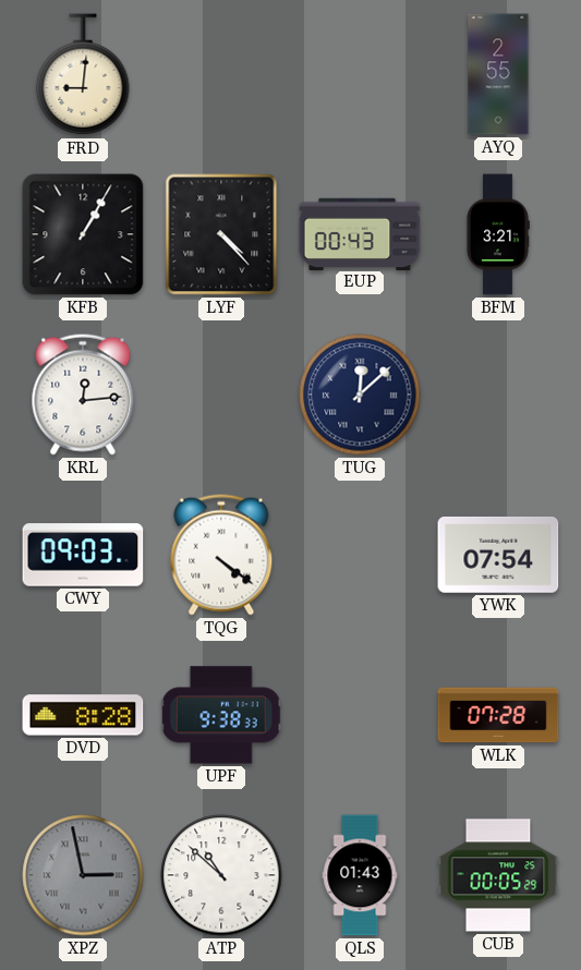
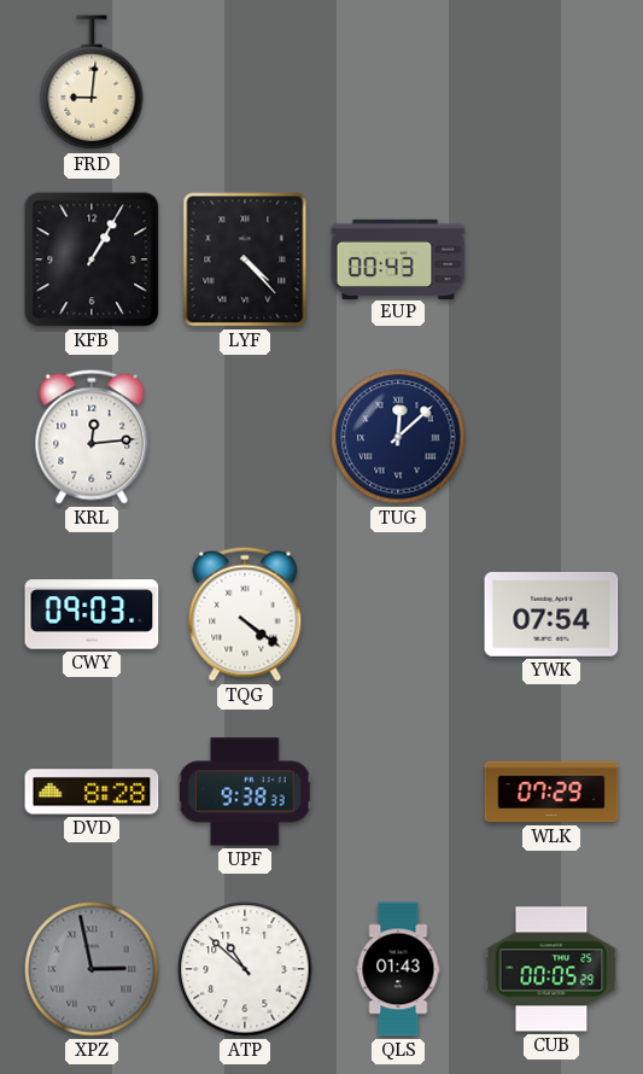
AYQ: 2:55 -> none
BFM: 3:21 -> none
WLK: 07:28 -> 07:29
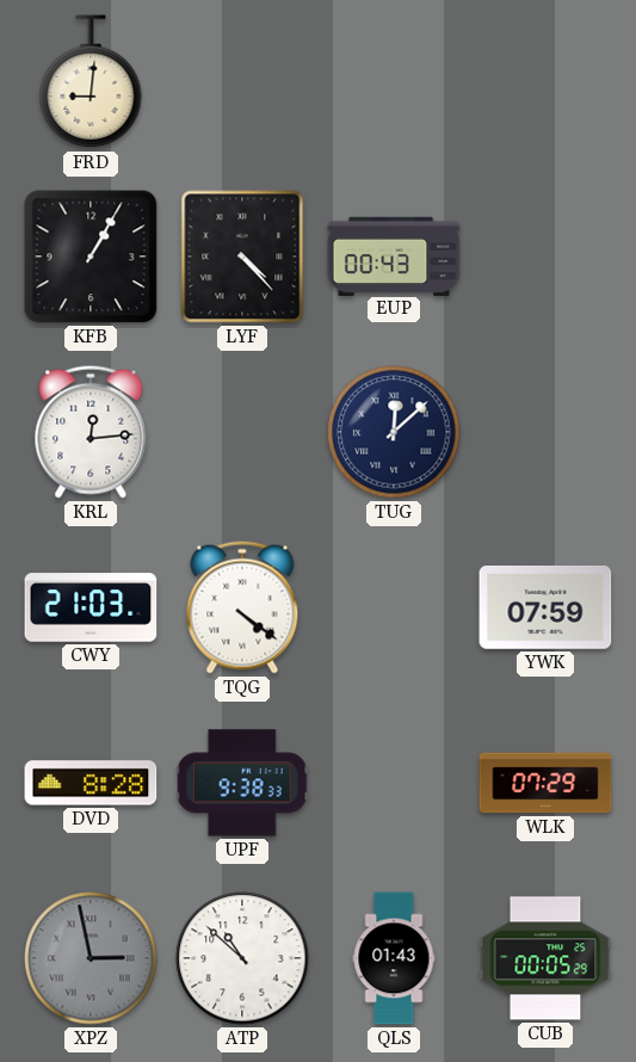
CWY: 09:03 -> 21:03
YWK: 07:54 -> 07:59
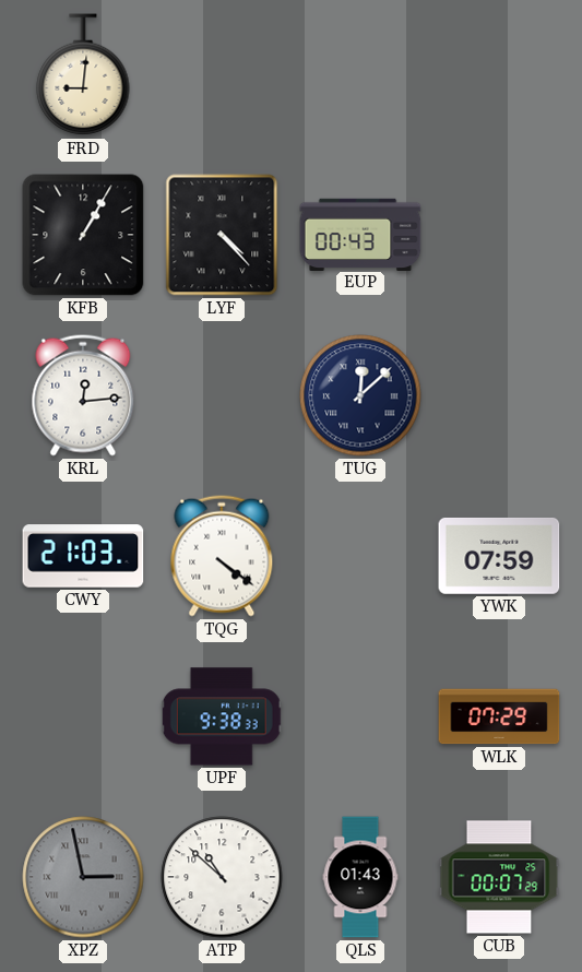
DVD: 8:28 -> none
CUB: 00:05 -> 00:07
